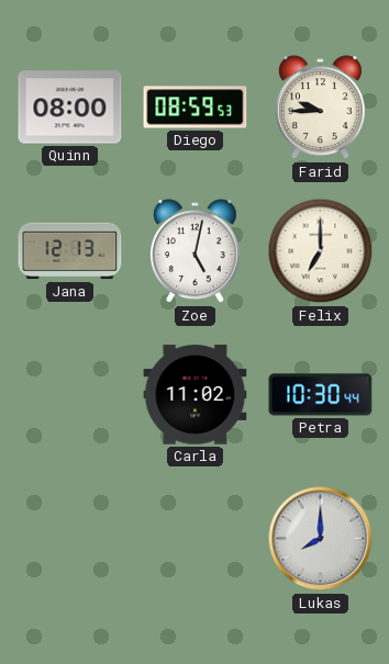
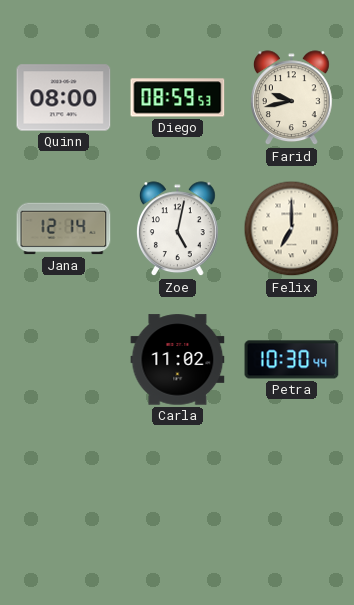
Farid: 9:45 -> 9:43
Jana: 12:13 -> 12:14
Lukas: 8:00 -> none
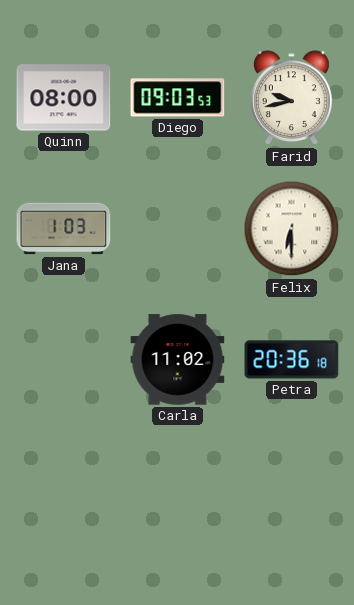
Diego: 08:59 -> 09:03
Jana: 12:14 -> 1:03
Zoe: 5:02 -> none
Felix: 7:00 -> 6:30
Petra: 10:30 -> 20:36
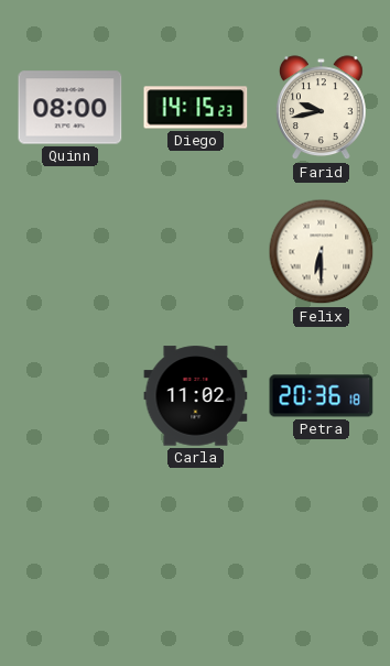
Diego: 09:03 -> 14:15
Jana: 1:03 -> none
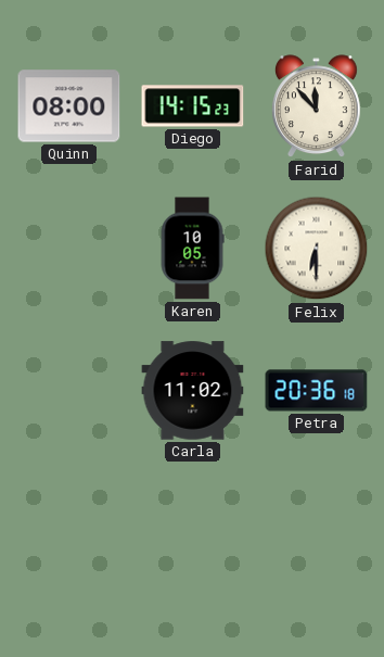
Farid: 9:43 -> 11:53
Karen: none -> 10:05
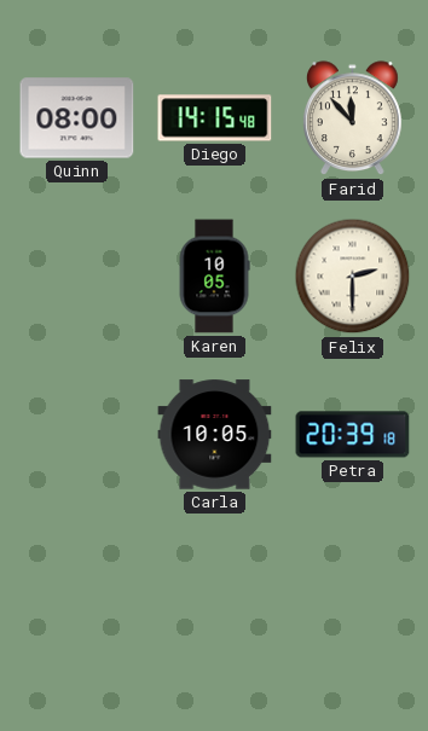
Diego: 14:15:23 -> 14:15:48
Felix: 6:30 -> 2:30
Carla: 11:02 -> 10:05
Petra: 20:36 -> 20:39
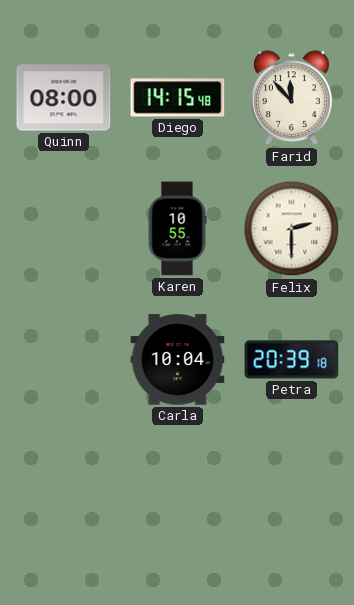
Karen: 10:05 -> 10:55
Carla: 10:05 -> 10:04
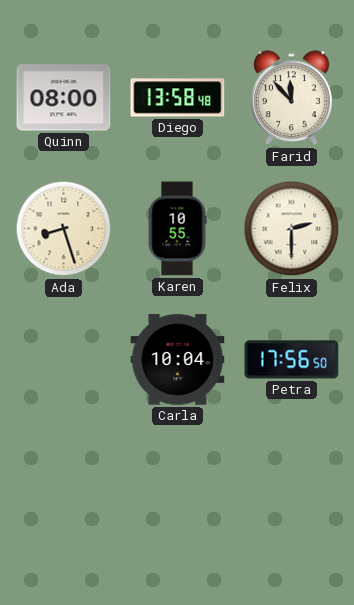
Diego: 14:15 -> 13:58
Ada: none -> 8:27
Petra: 20:39 -> 17:56
